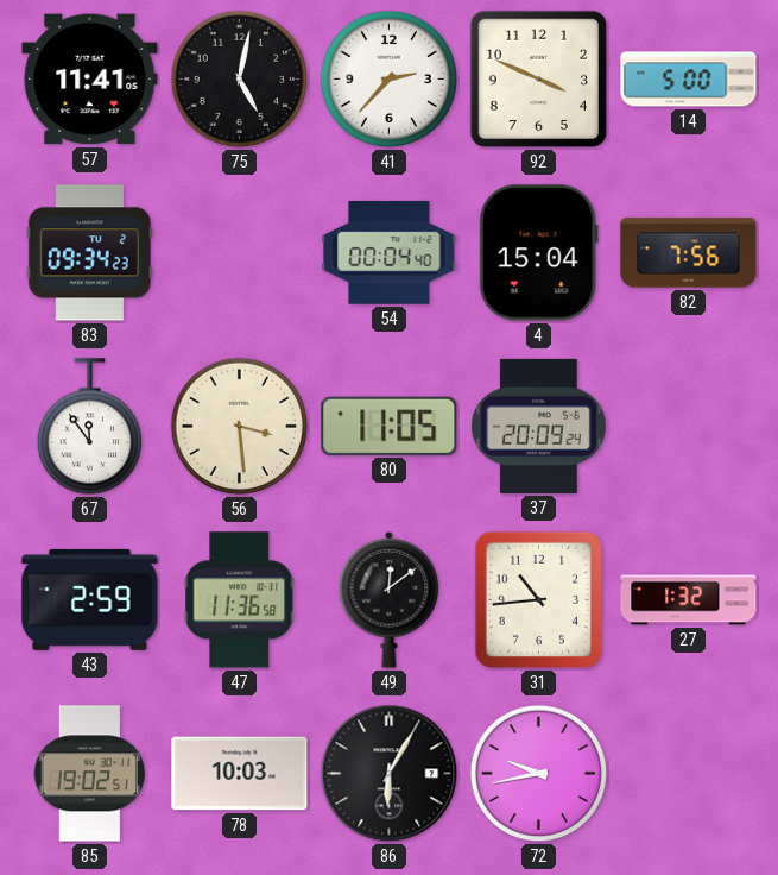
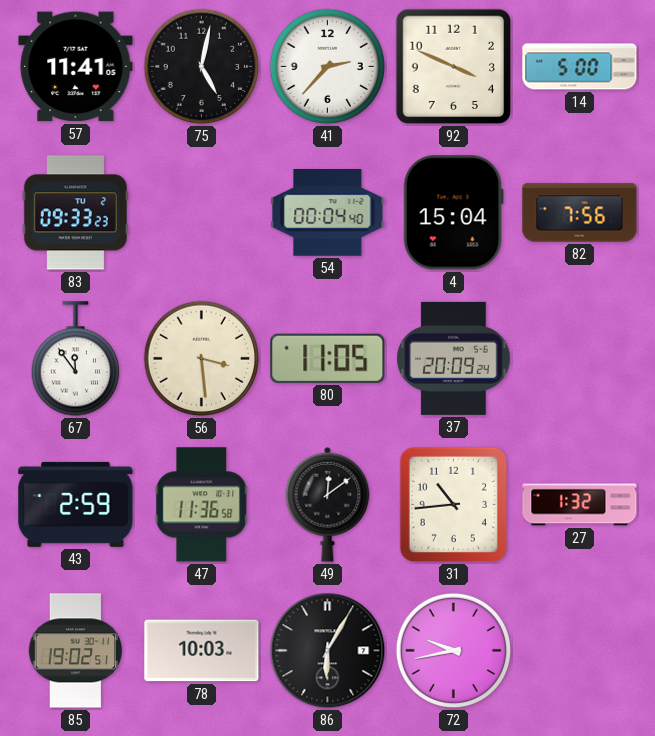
83: 09:34 -> 09:33
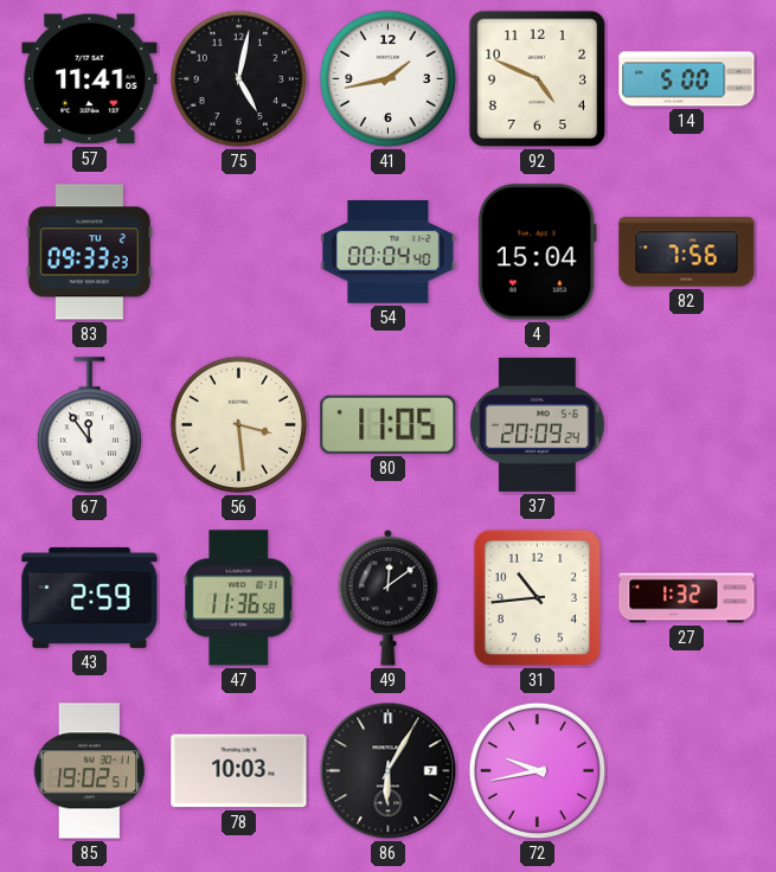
41: 2:37 -> 1:43
92: 3:49 -> 4:49
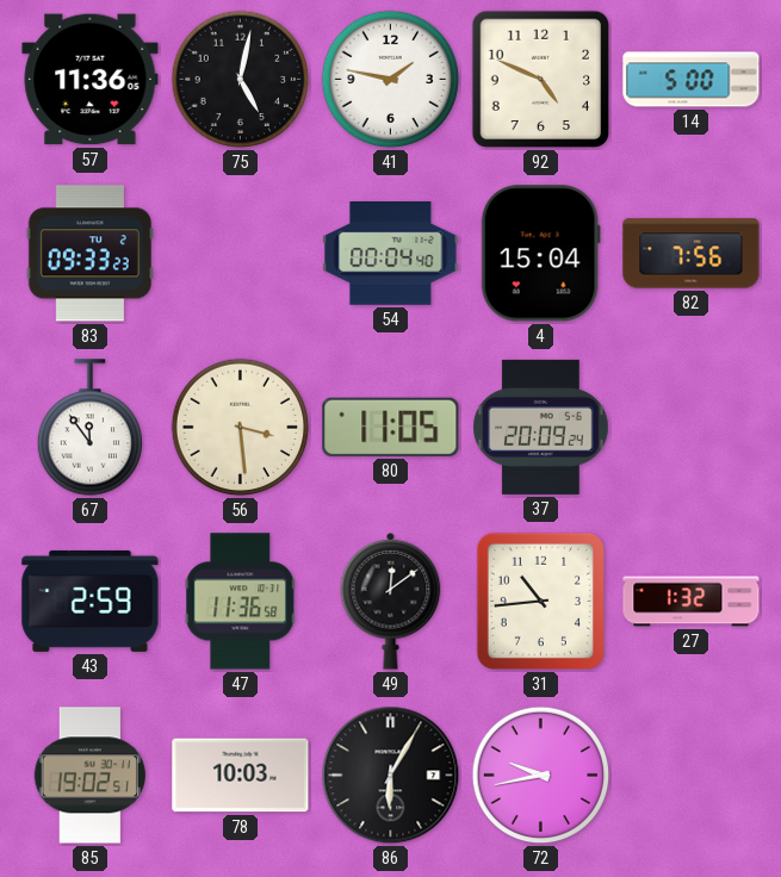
57: 11:41 -> 11:36
41: 1:43 -> 1:47
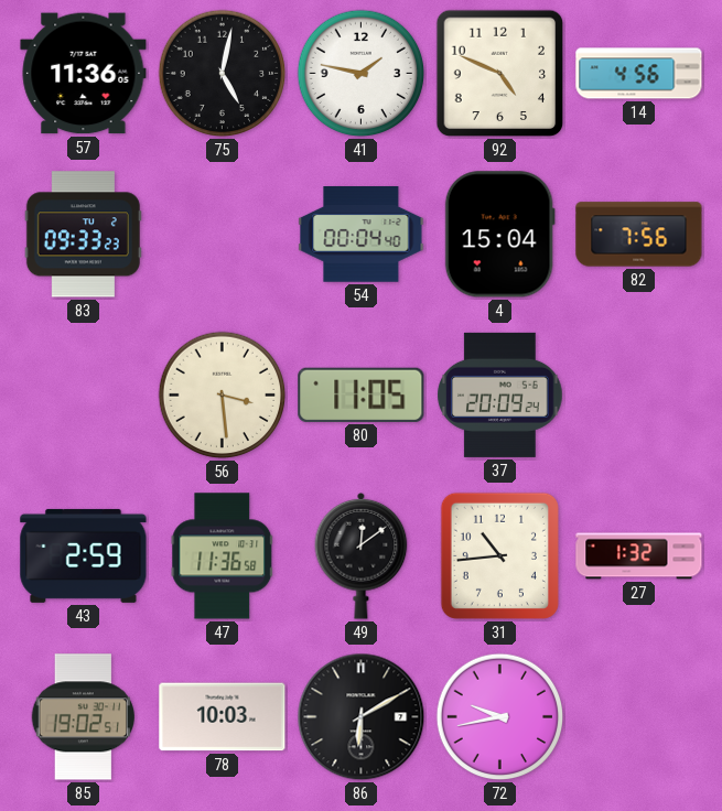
14: 5:00 -> 4:56
67: 11:54 -> none
86: 6:05 -> 6:10
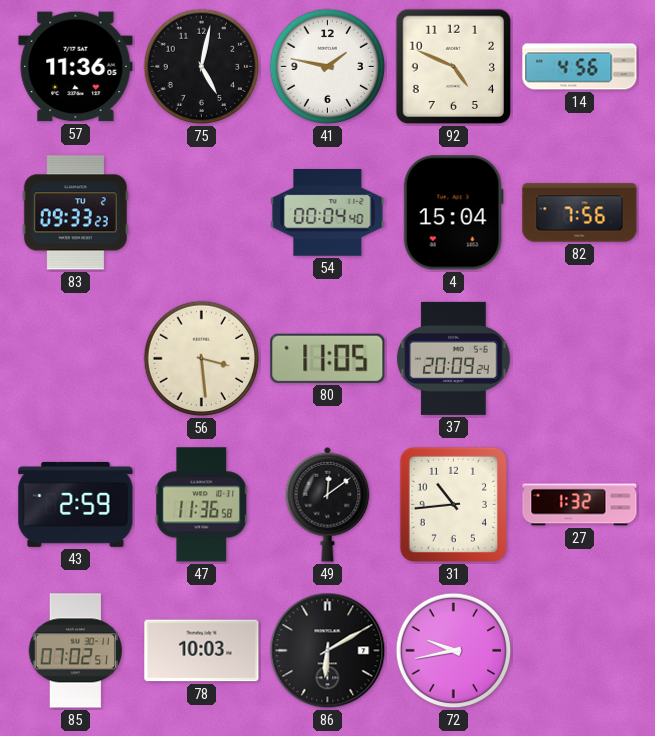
85: 19:02 -> 07:02
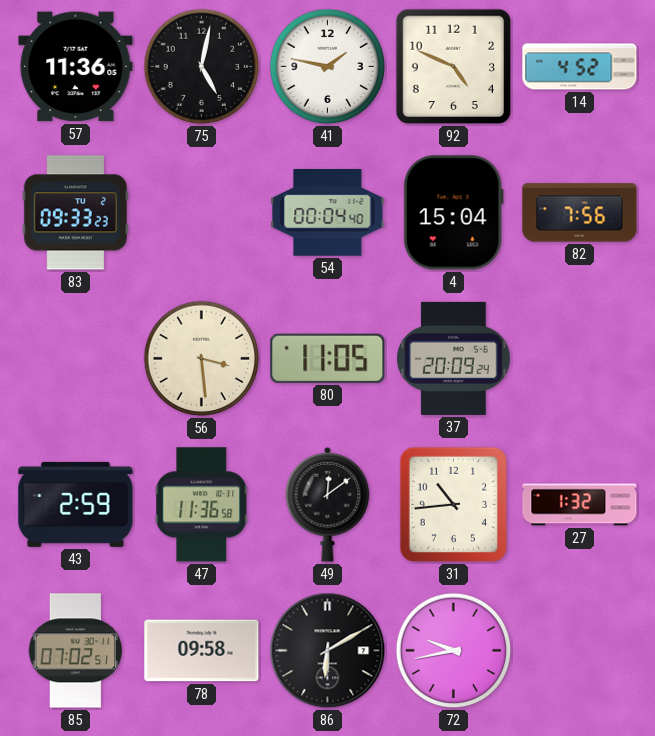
14: 4:56 -> 4:52
78: 10:03 -> 09:58
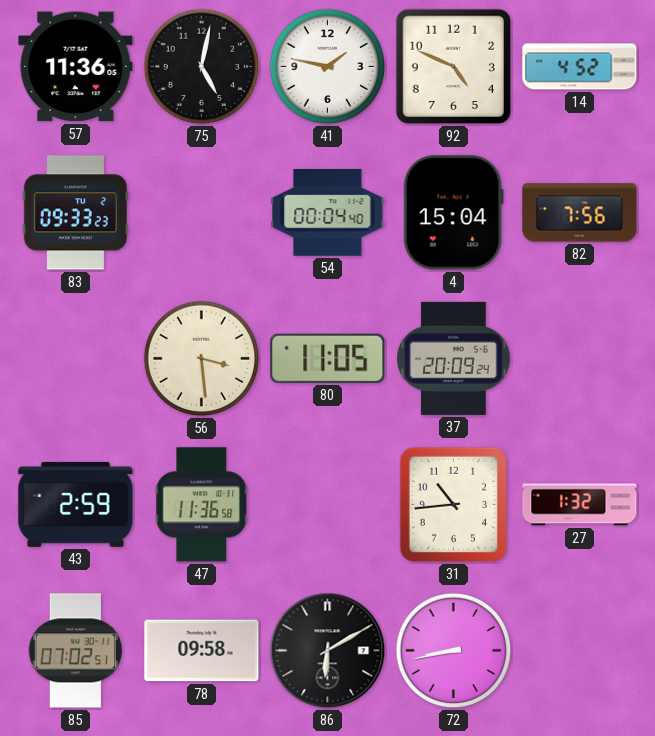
49: 12:09 -> none
72: 9:43 -> 8:43
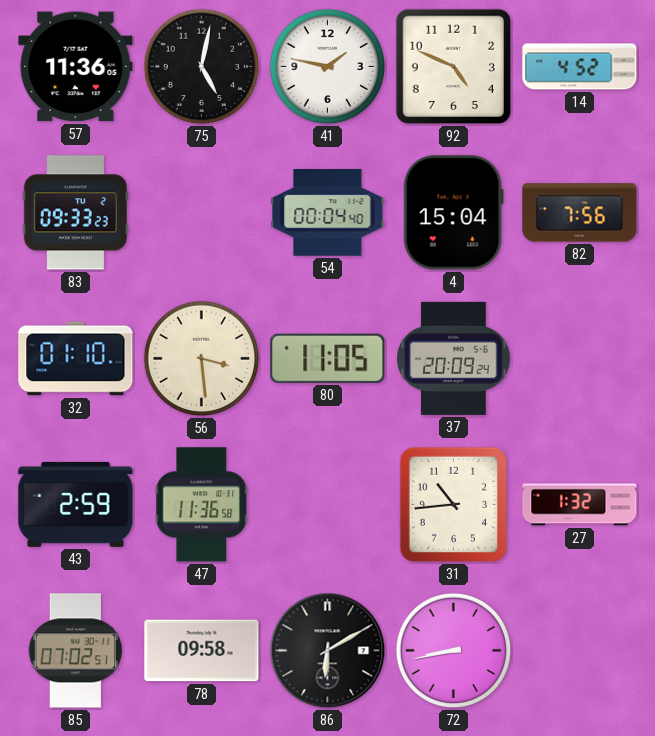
32: none -> 01:10
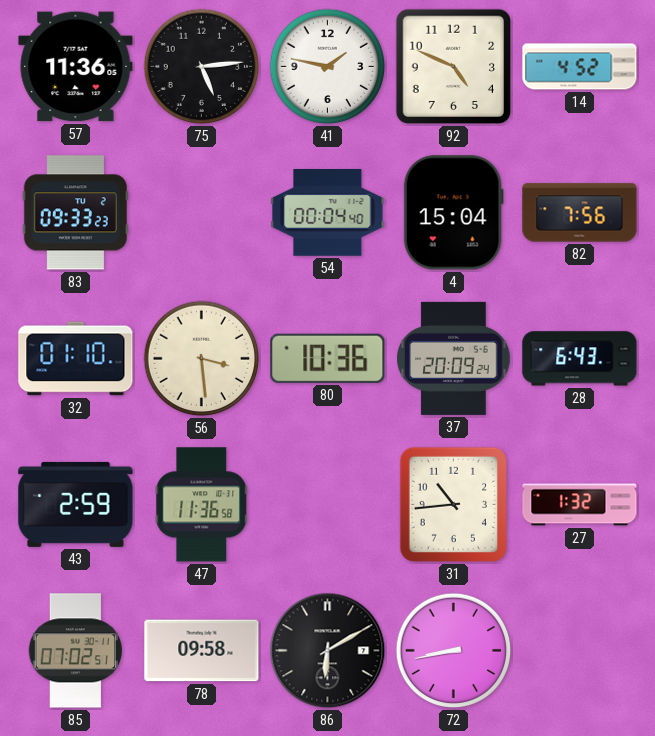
75: 5:02 -> 5:14
80: 11:05 -> 10:36
28: none -> 6:43
